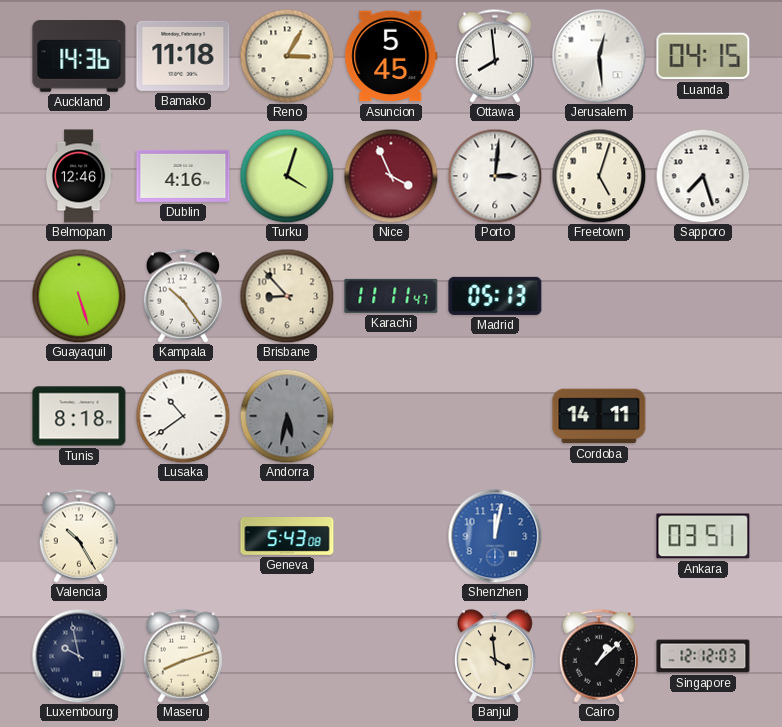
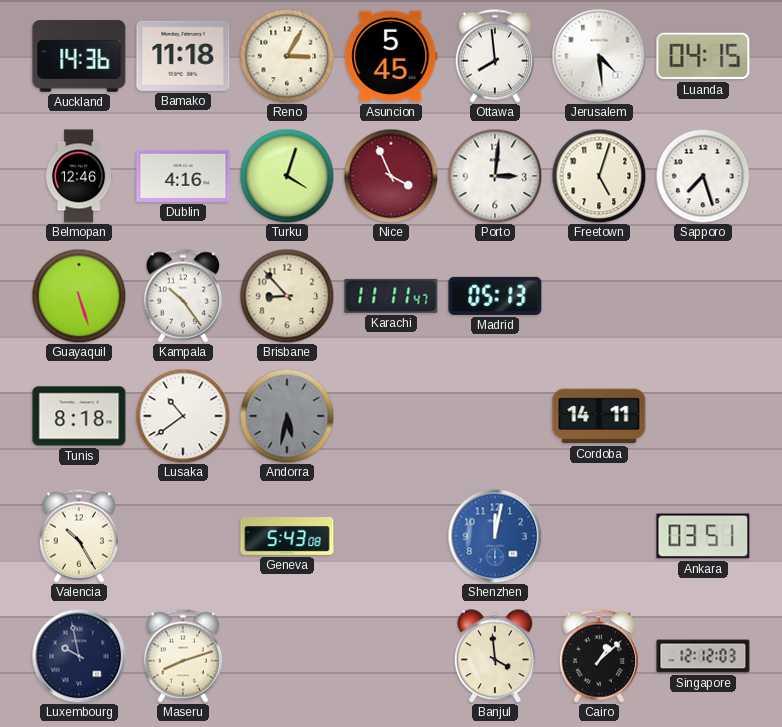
Jerusalem: 12:29 -> 4:29
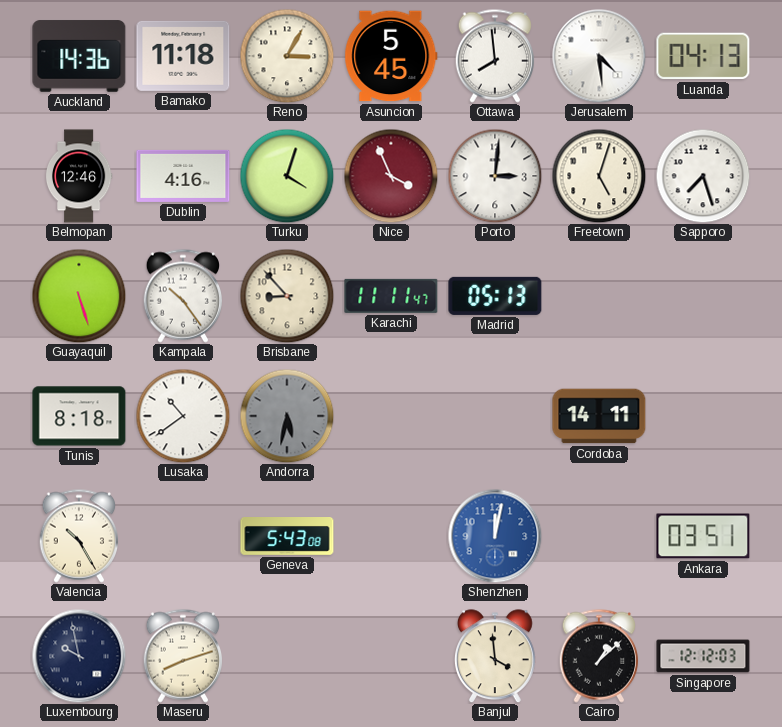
Luanda: 04:15 -> 04:13
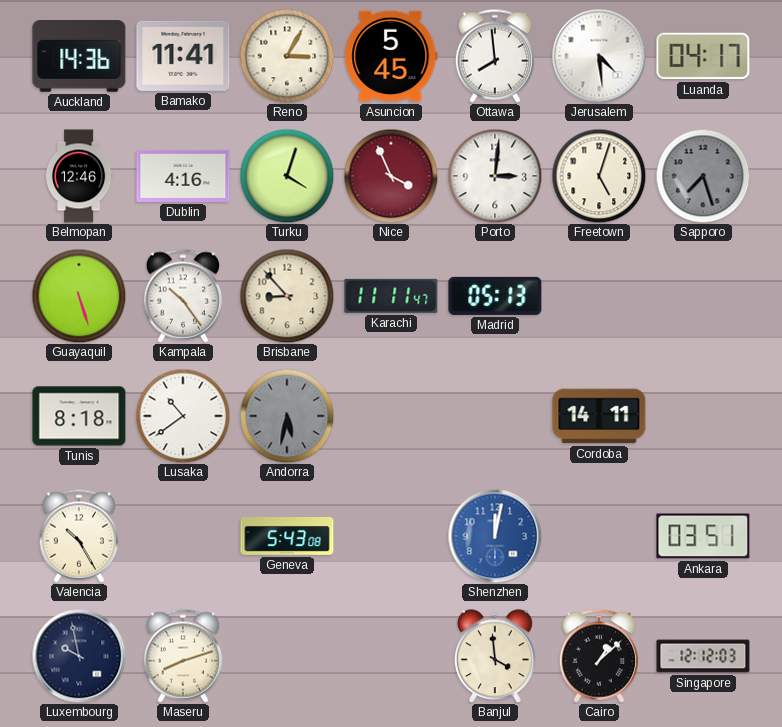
Bamako: 11:18 -> 11:41
Luanda: 04:13 -> 04:17
Sapporo dial: white -> grey
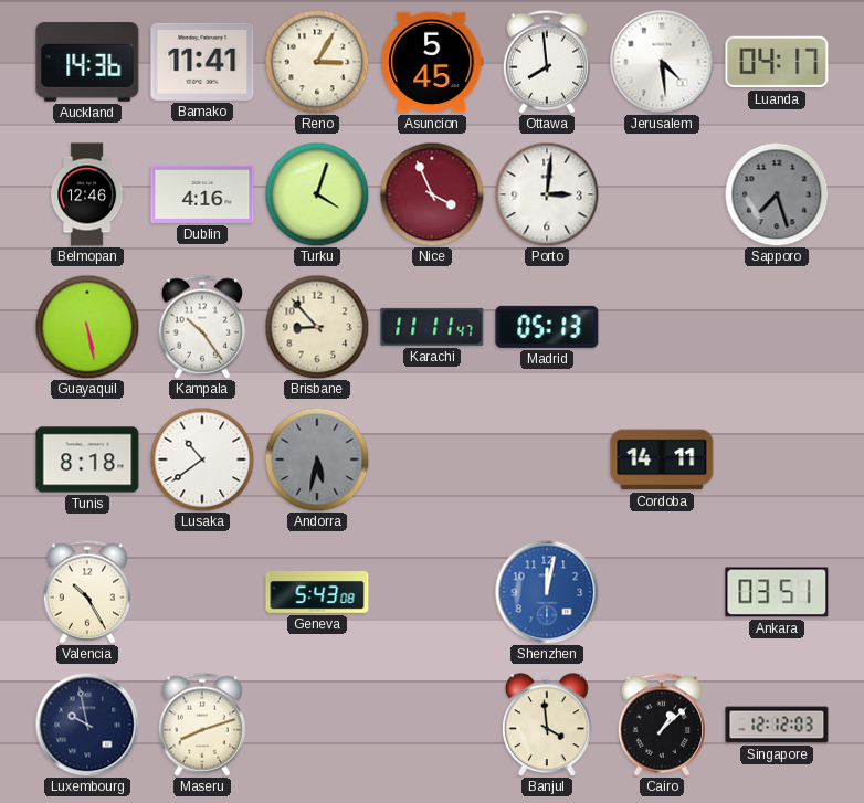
Freetown: 5:03 -> none
Guayaquil: 5:27 -> 5:28
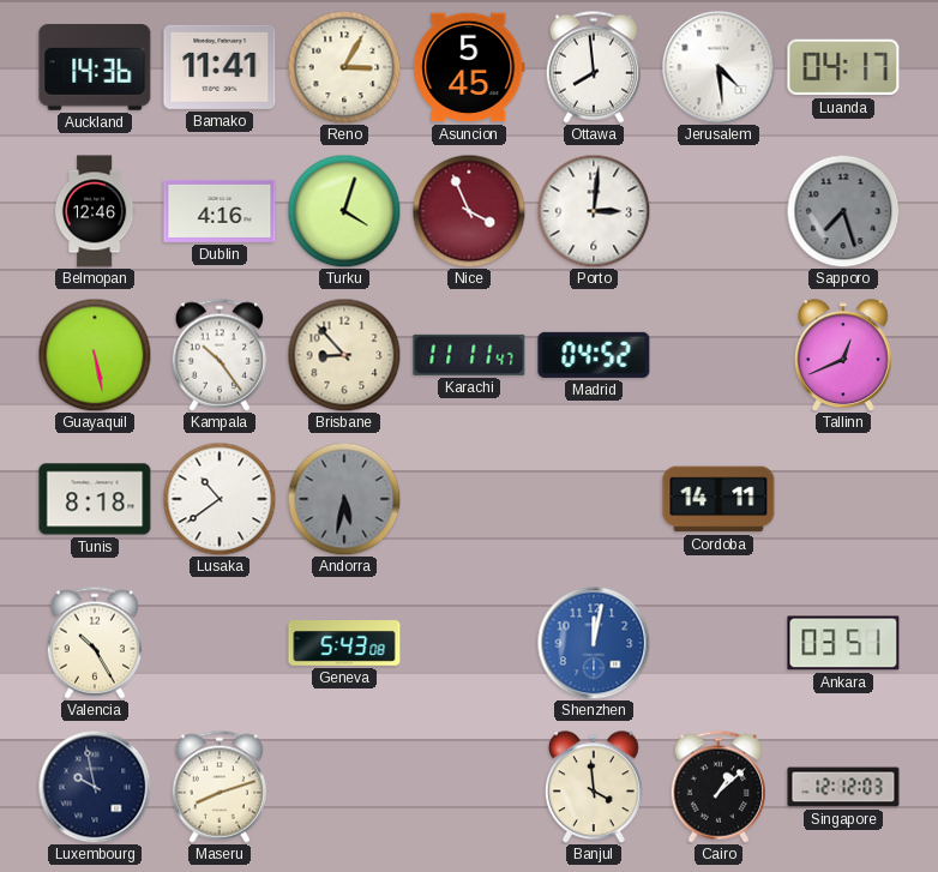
Madrid: 05:13 -> 04:52
Tallinn: none -> 12:41
